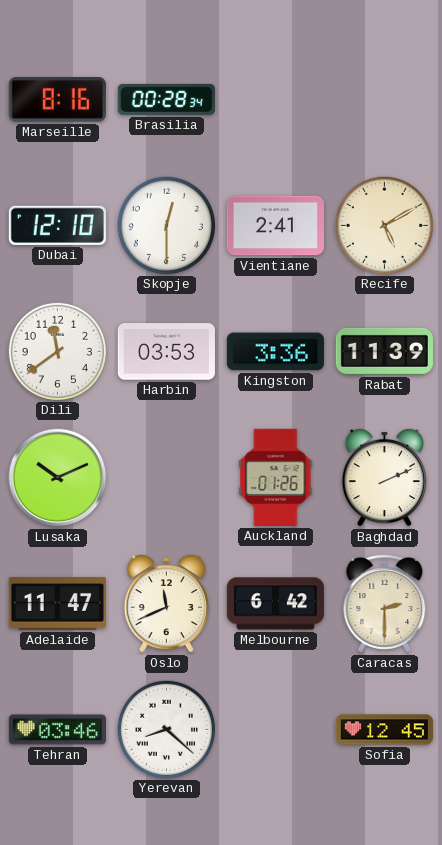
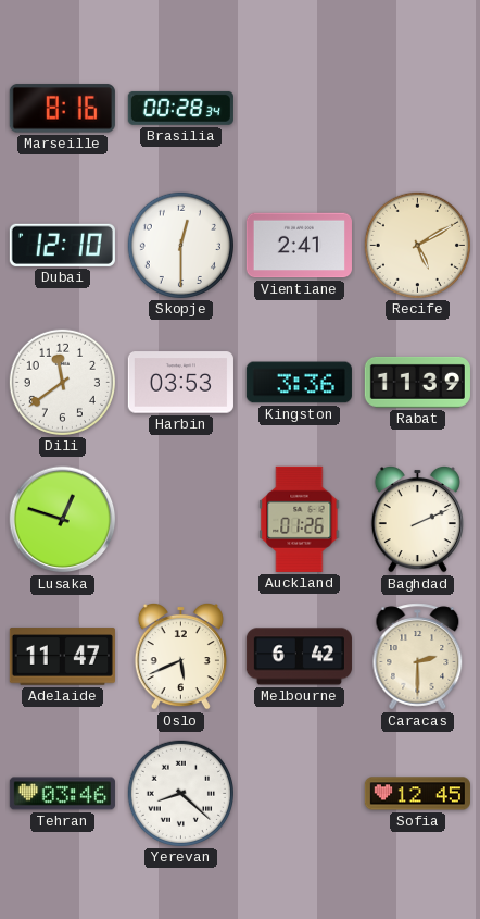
Lusaka: 10:11 -> 12:48
Oslo: 11:41 -> 5:41
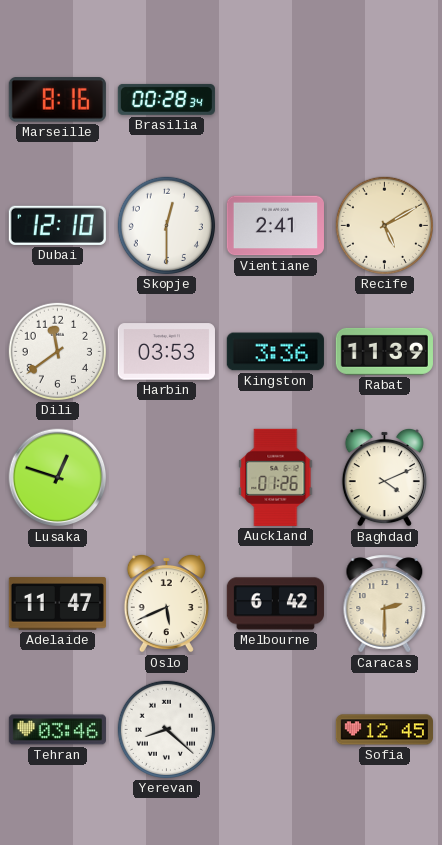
Baghdad: 2:11 -> 4:11
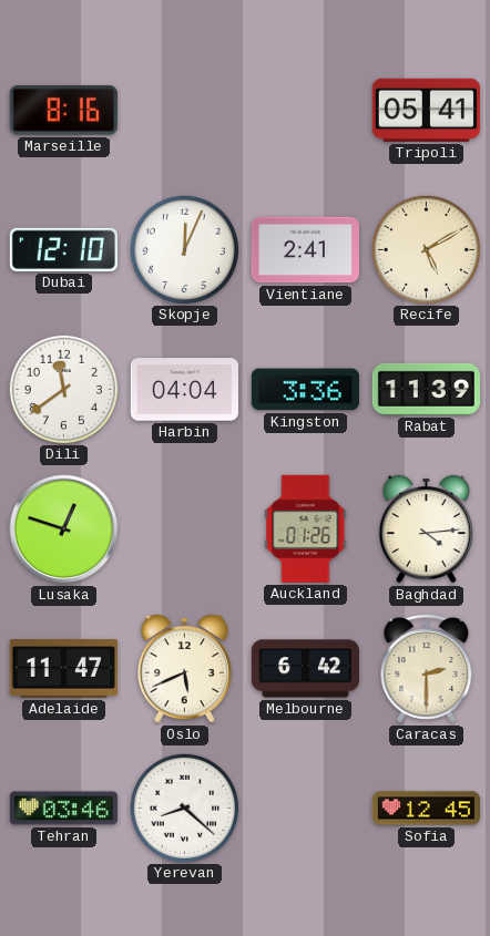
Brasilia: 00:28 -> none
Tripoli: none -> 05:41
Skopje: 12:30 -> 12:04
Harbin: 03:53 -> 04:04
Baghdad: 4:11 -> 4:14
